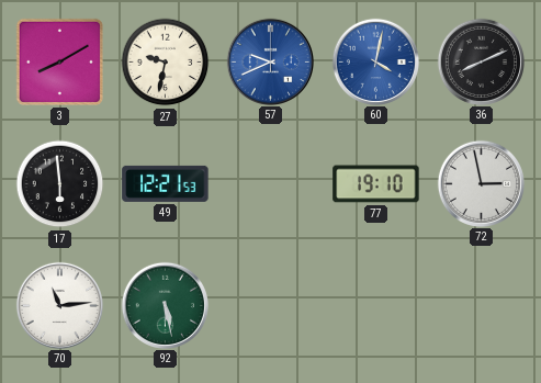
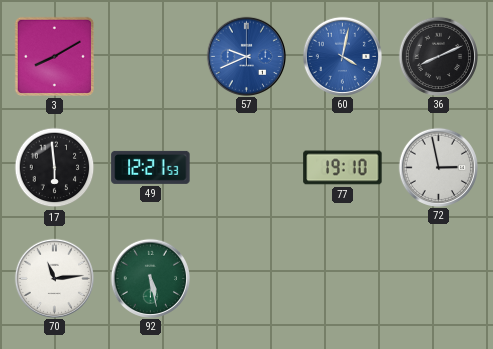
27: 9:32 -> none
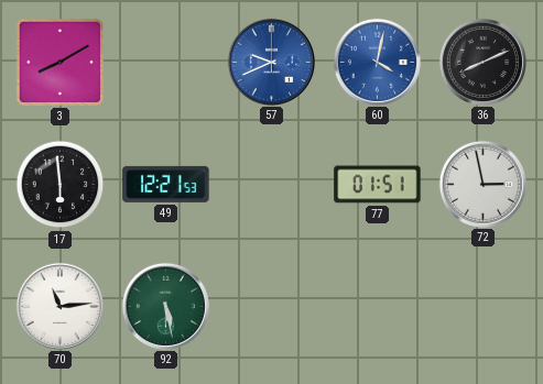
77: 19:10 -> 01:51
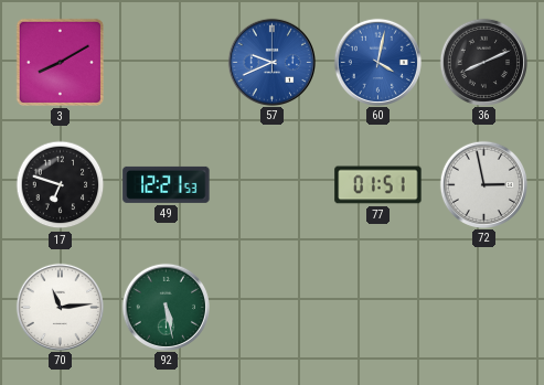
17: 5:59 -> 6:48
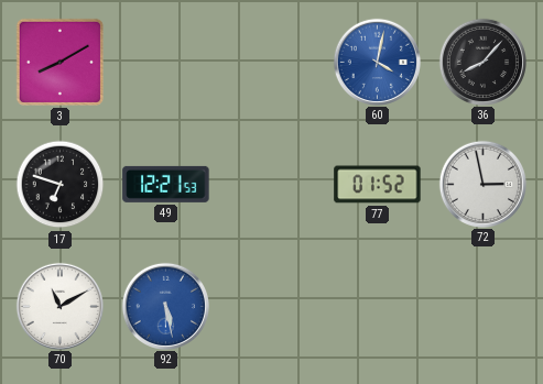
57: 9:41 -> none
36: 8:11 -> 8:07
77: 01:51 -> 01:52
70: 11:14 -> 11:10
92 dial: green -> blue
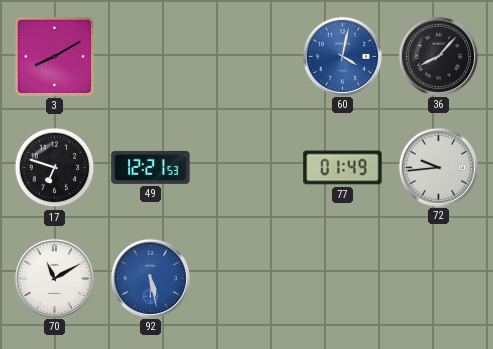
77: 01:52 -> 01:49
72: 2:58 -> 9:44
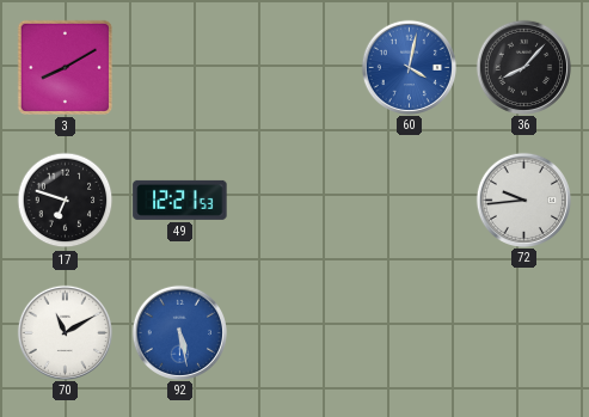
77: 01:49 -> none
